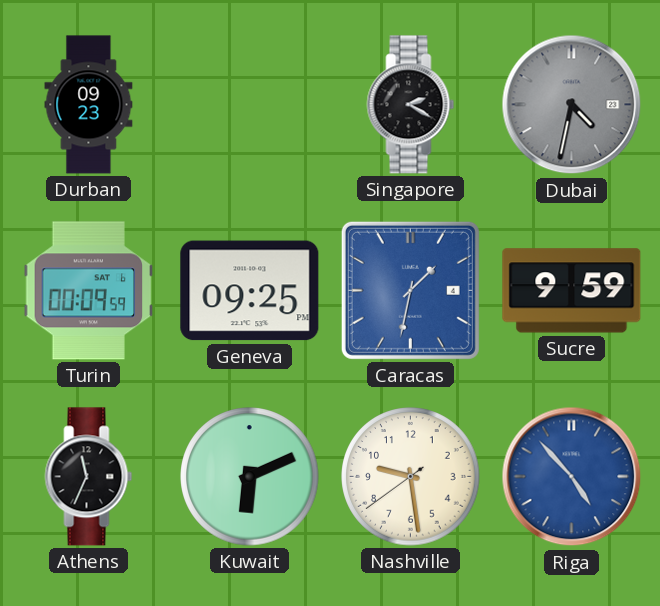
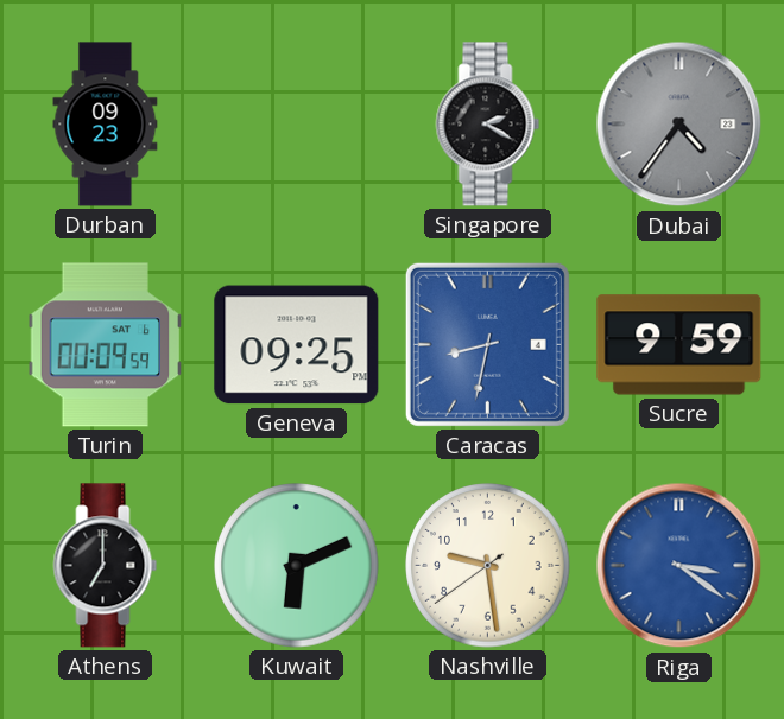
Dubai: 4:32 -> 4:36
Caracas: 1:32 -> 8:32
Athens: 11:34 -> 7:00
Riga: 4:53 -> 3:21
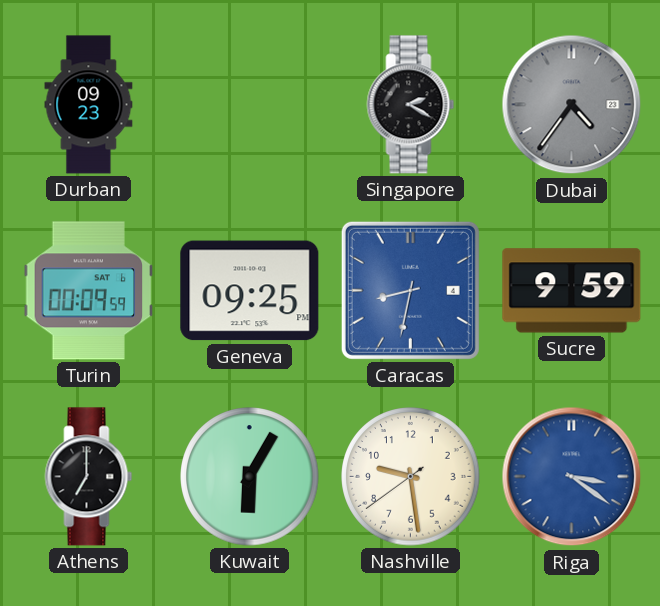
Kuwait: 6:11 -> 6:05
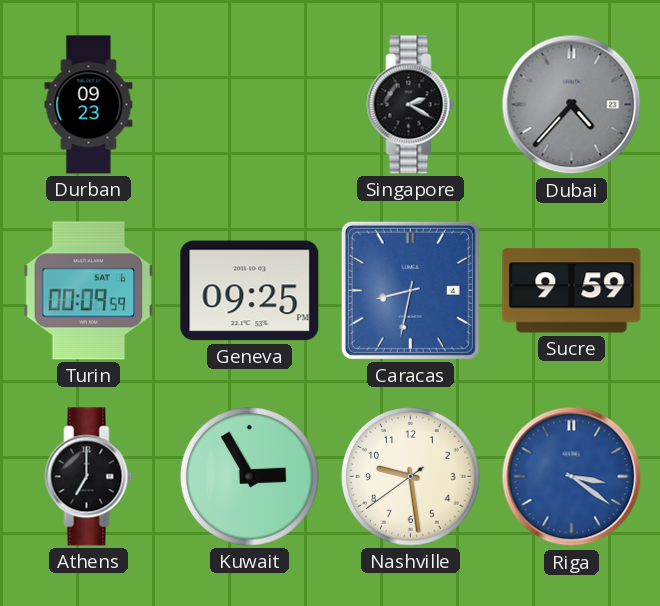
Dubai: 4:36 -> 4:37
Kuwait: 6:05 -> 2:55
